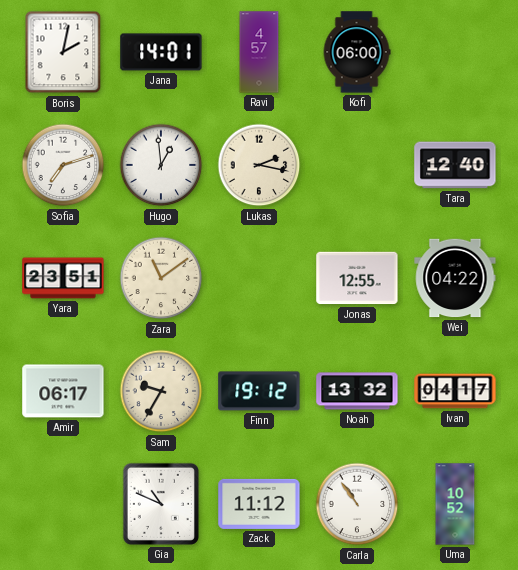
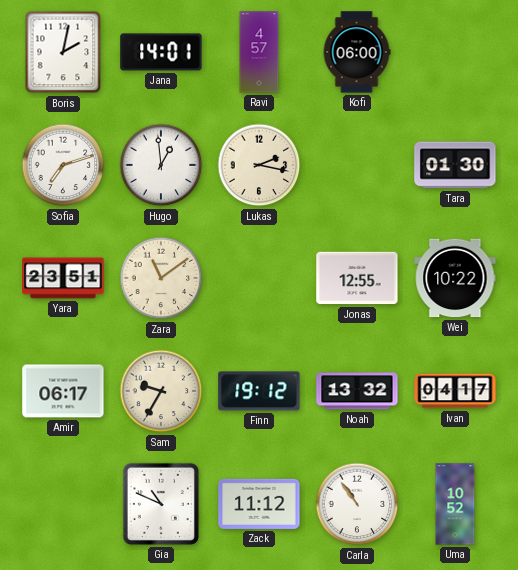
Tara: 12:40 -> 01:30
Wei: 04:22 -> 10:22
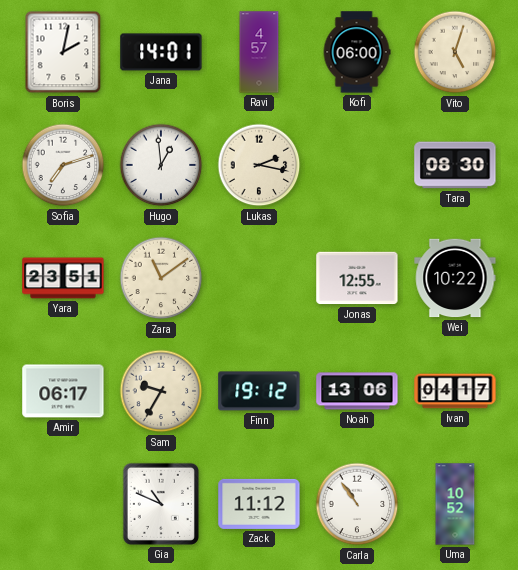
Vito: none -> 5:03
Tara: 01:30 -> 08:30
Noah: 13:32 -> 13:06
